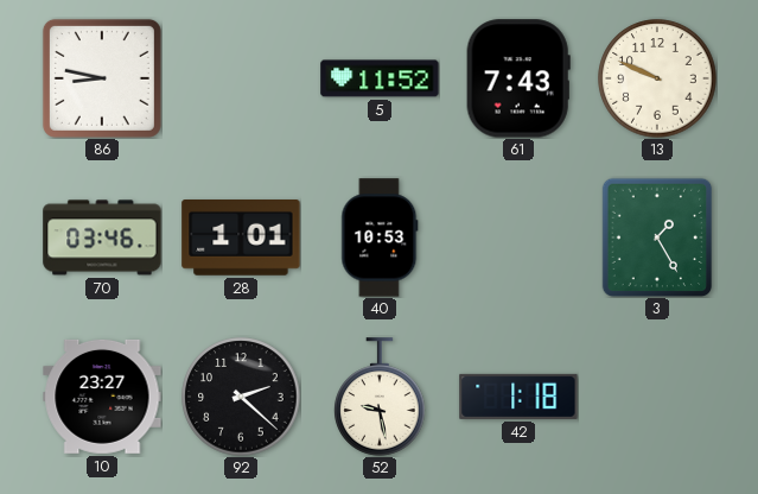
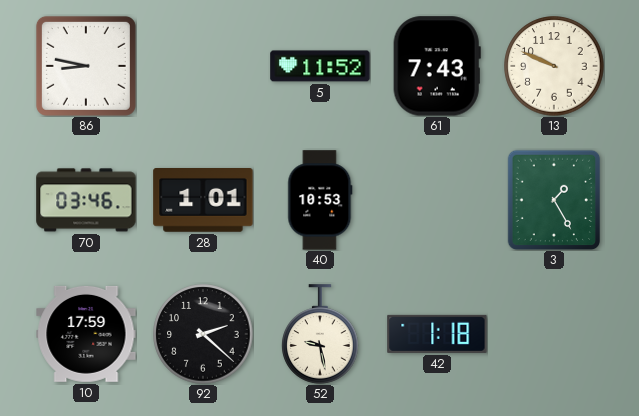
10: 23:27 -> 17:59
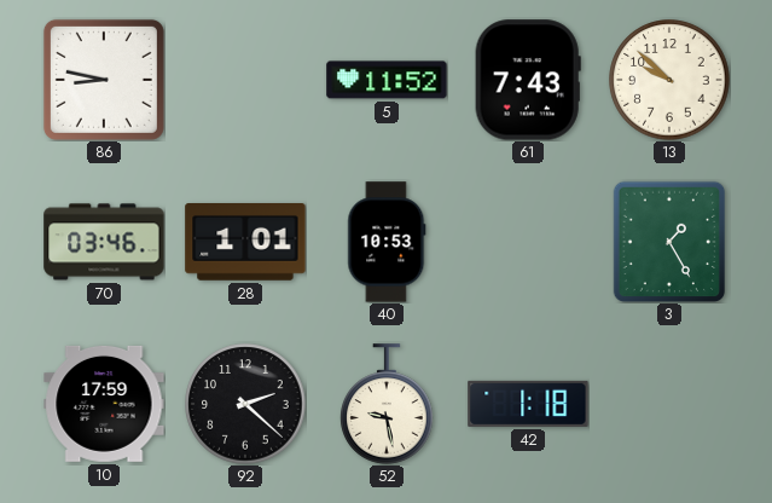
13: 9:49 -> 9:52
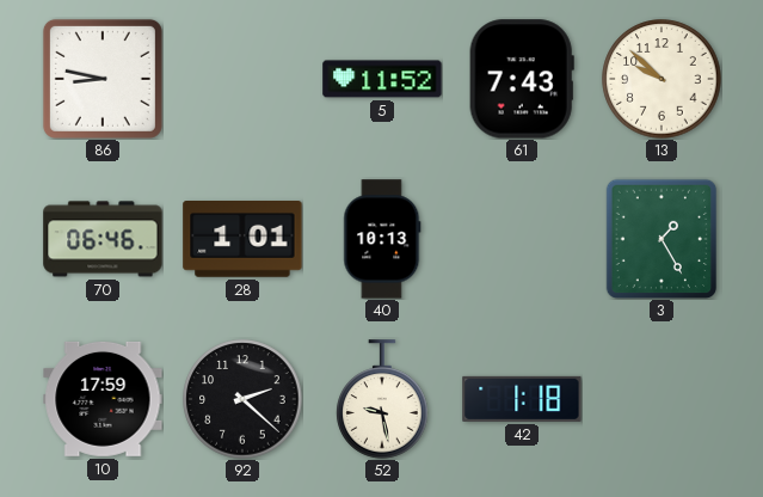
70: 03:46 -> 06:46
40: 10:53 -> 10:13
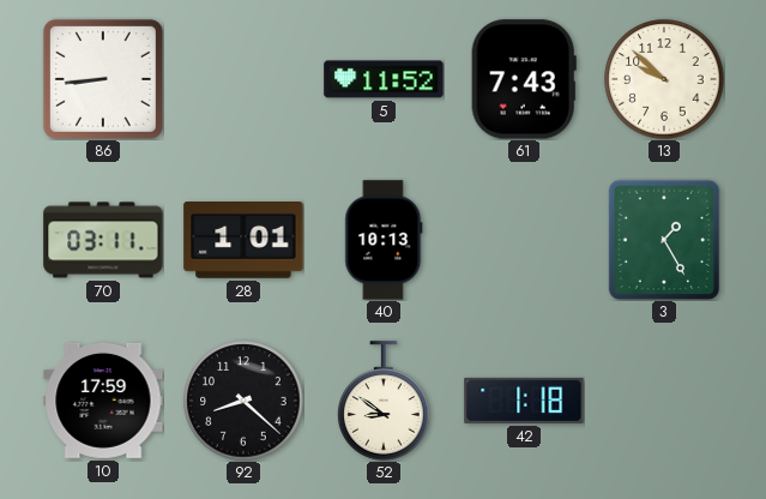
86: 8:47 -> 8:44
70: 06:46 -> 03:11
92: 2:22 -> 8:22
52: 9:28 -> 8:51
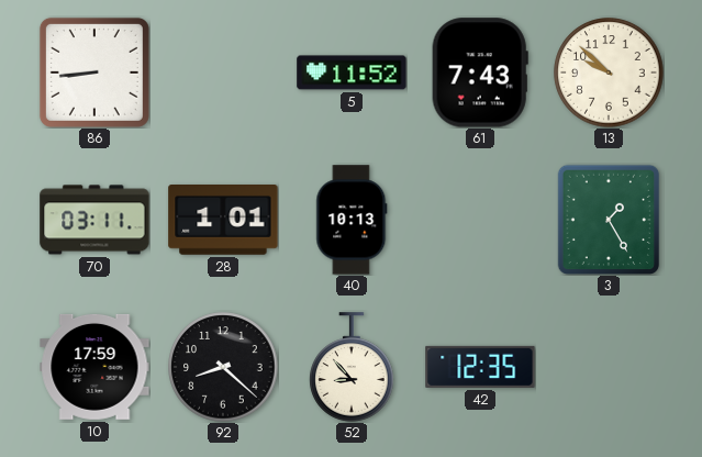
52: 8:51 -> 8:53
42: 1:18 -> 12:35
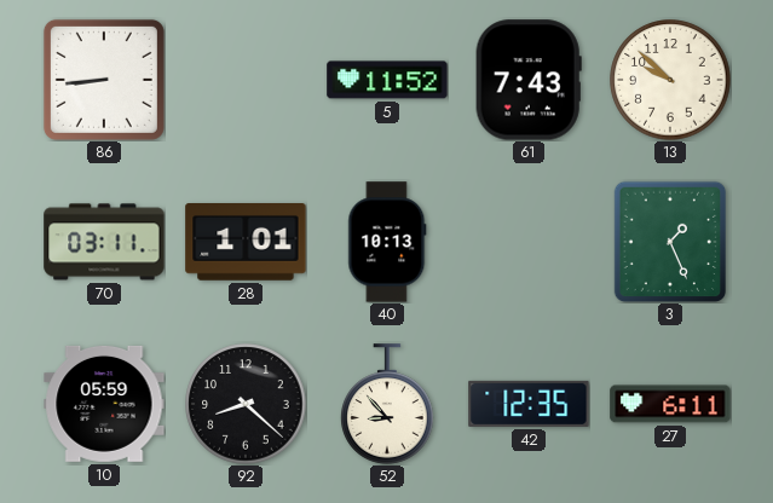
3: 1:25 -> 1:26
10: 17:59 -> 05:59
27: none -> 6:11
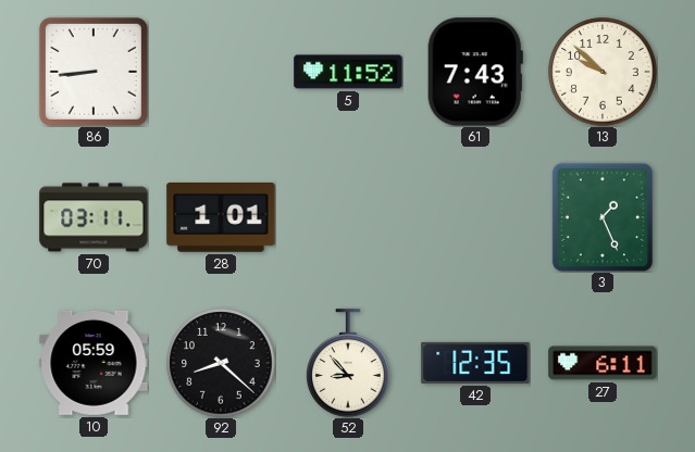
40: 10:13 -> none
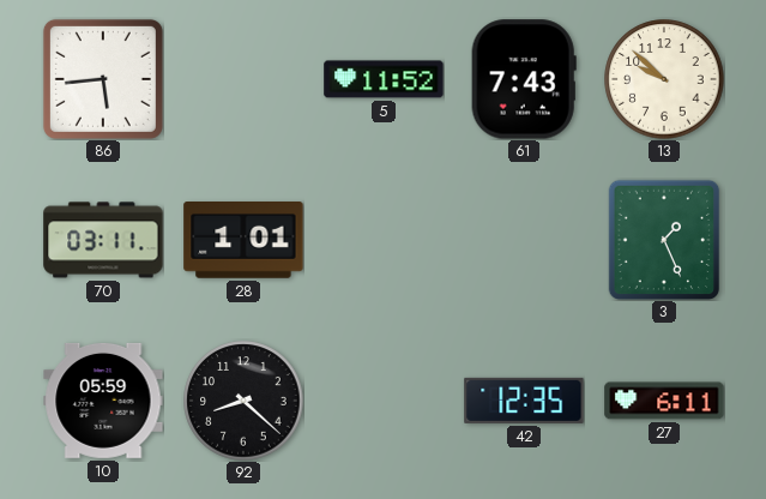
86: 8:44 -> 5:44
52: 8:53 -> none
